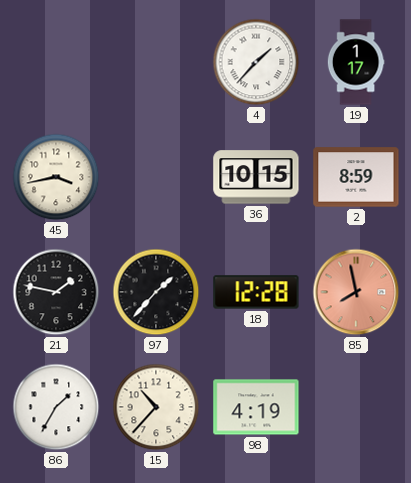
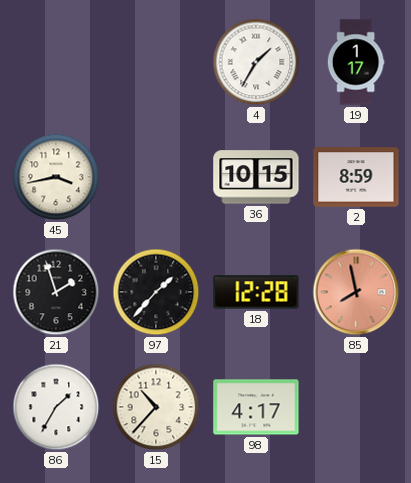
4: 1:37 -> 1:35
21: 1:47 -> 1:57
98: 4:19 -> 4:17
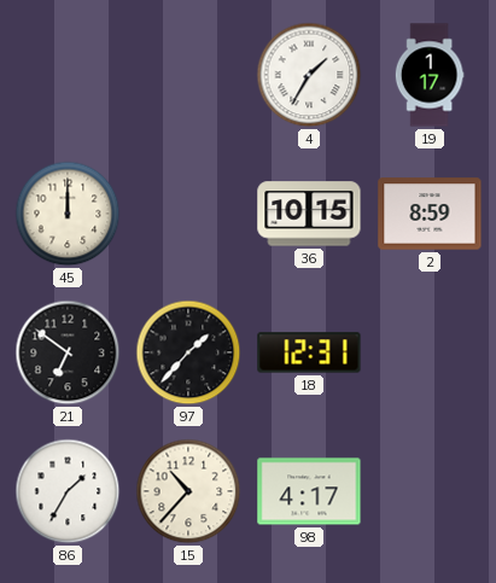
45: 3:43 -> 12:00
21: 1:57 -> 6:51
18: 12:28 -> 12:31
85: 7:58 -> none
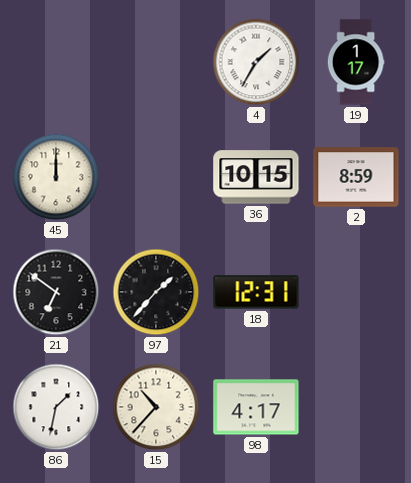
86: 1:35 -> 1:32
